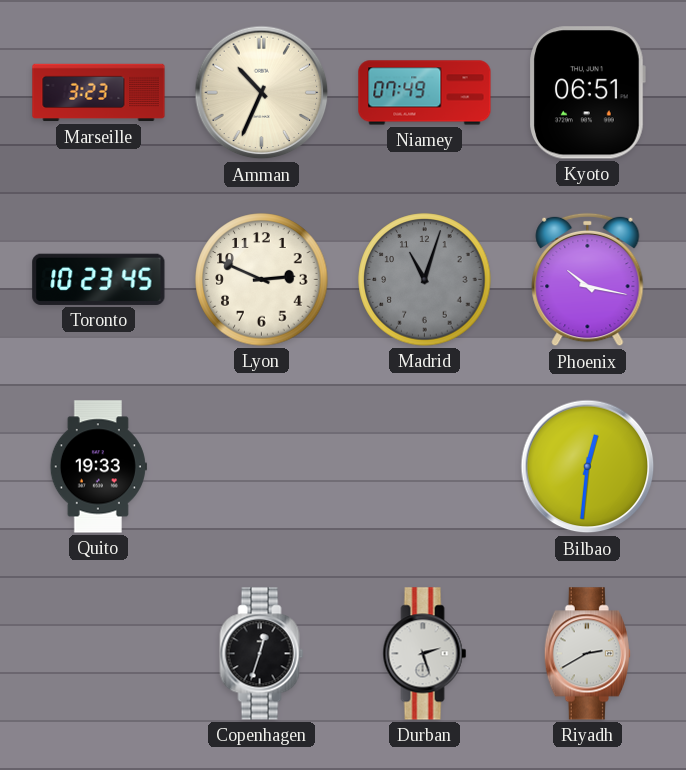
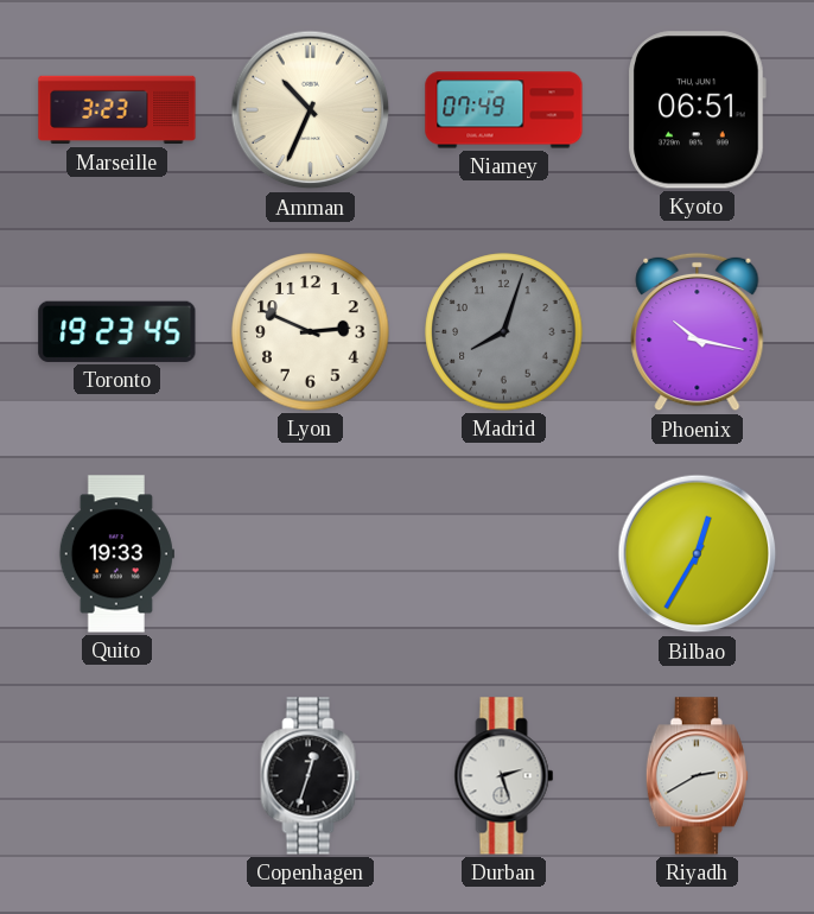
Toronto: 10:23 -> 19:23
Madrid: 11:03 -> 8:03
Bilbao: 12:31 -> 12:35
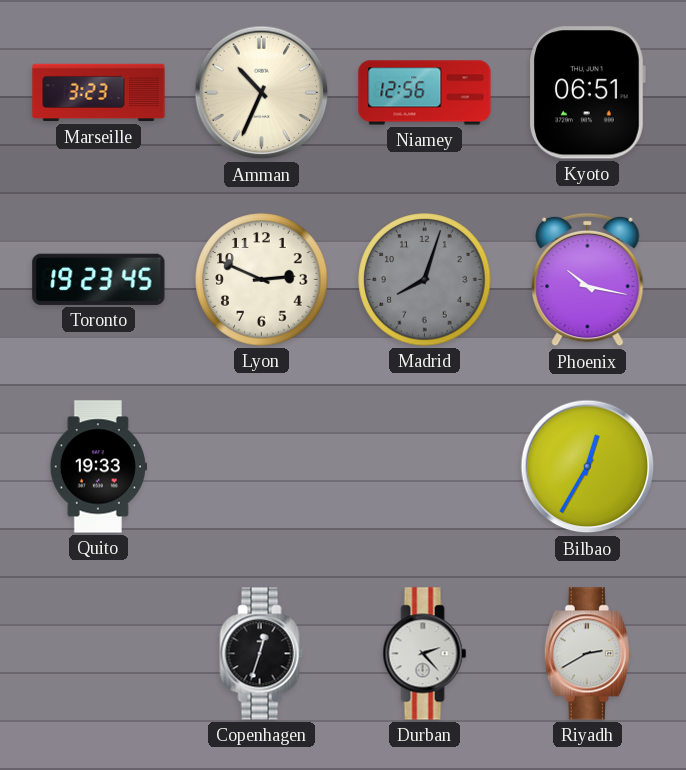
Niamey: 07:49 -> 12:56
Durban: 2:27 -> 2:23
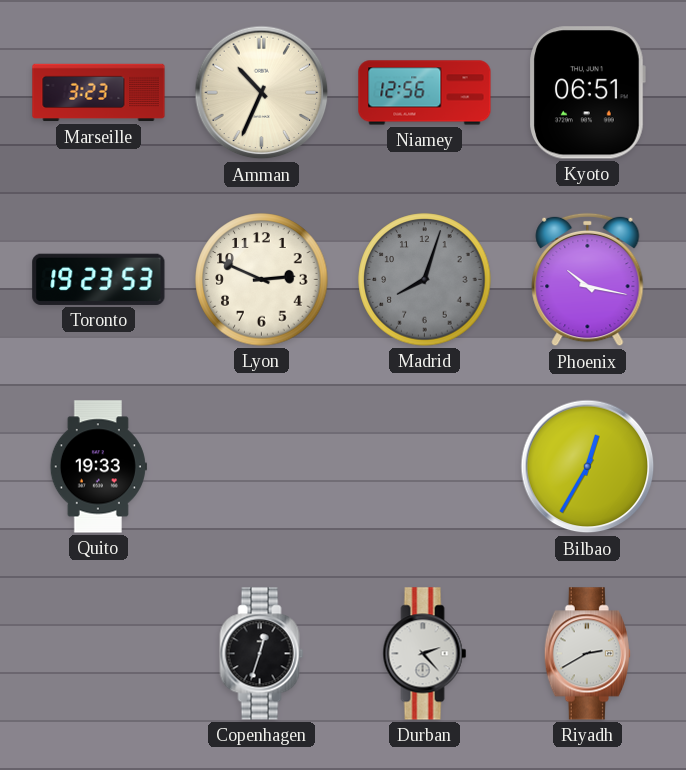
Toronto: 19:23:45 -> 19:23:53
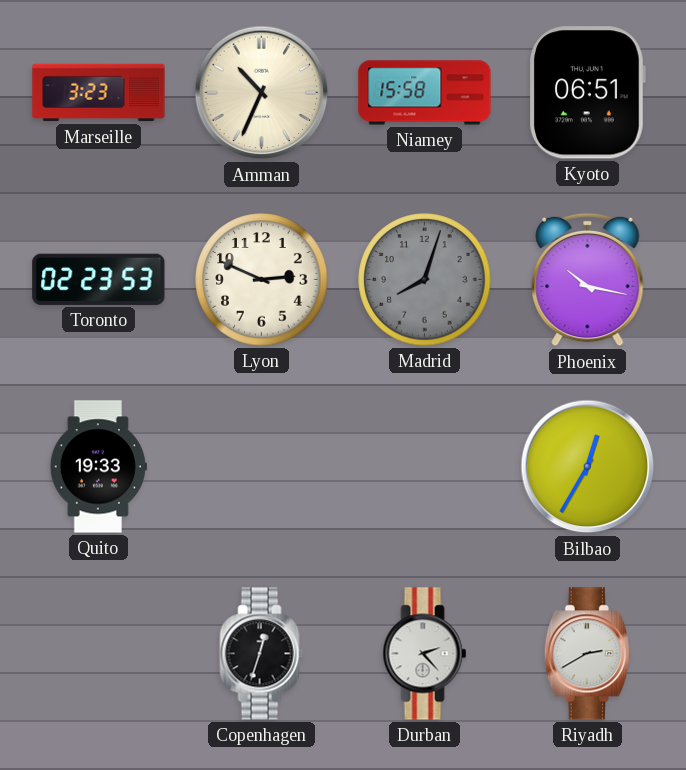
Niamey: 12:56 -> 15:58
Toronto: 19:23 -> 02:23
